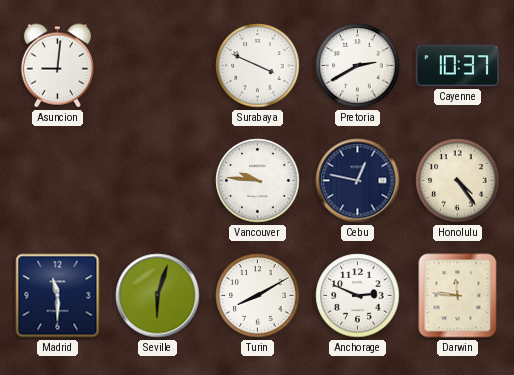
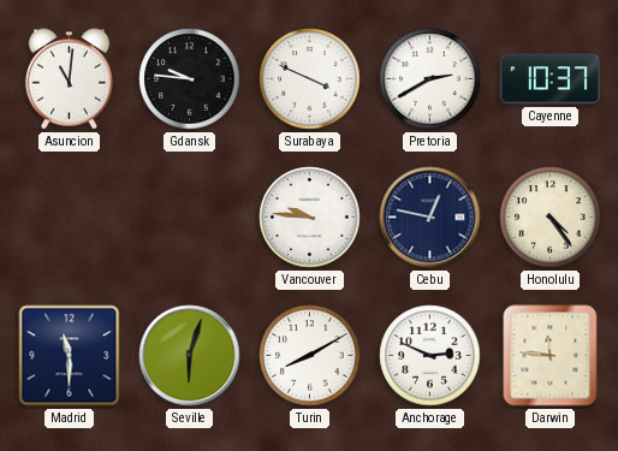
Asuncion: 9:01 -> 11:01
Gdansk: none -> 9:46
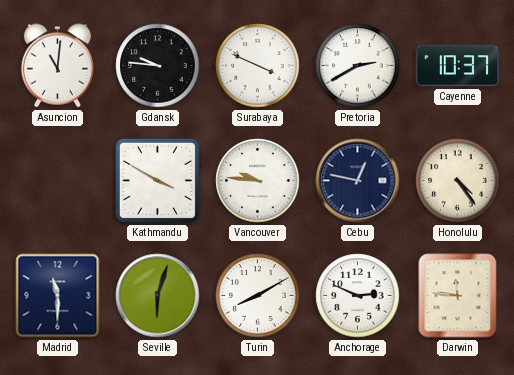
Kathmandu: none -> 3:50
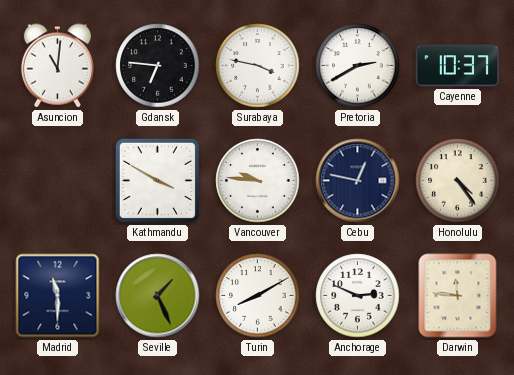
Gdansk: 9:46 -> 6:46
Surabaya: 3:49 -> 3:47
Seville: 6:03 -> 1:26
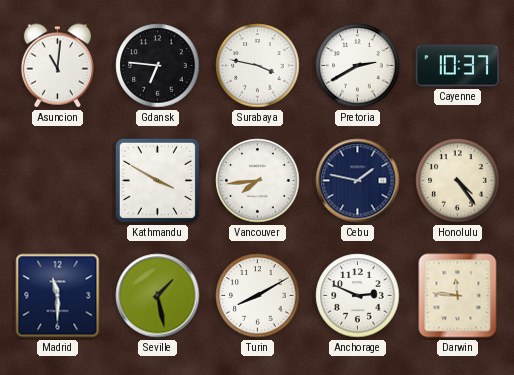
Vancouver: 9:46 -> 7:44
Cebu: 12:47 -> 1:47
Seville: 1:26 -> 1:28
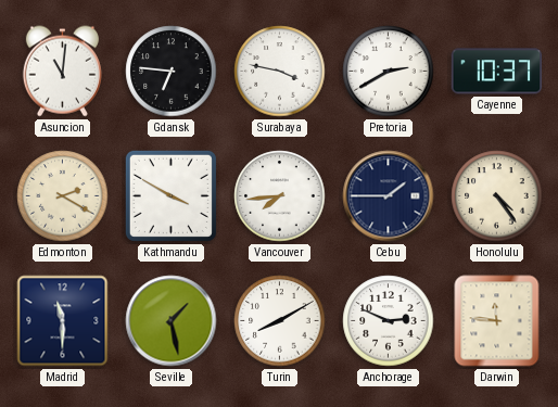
Edmonton: none -> 2:20
Cebu: 1:47 -> 1:45
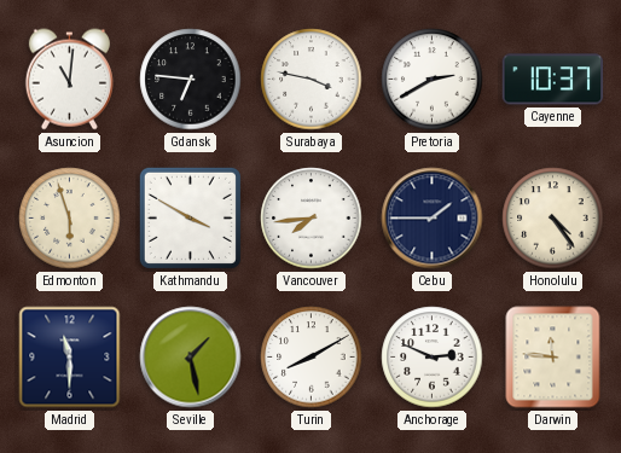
Edmonton: 2:20 -> 5:57
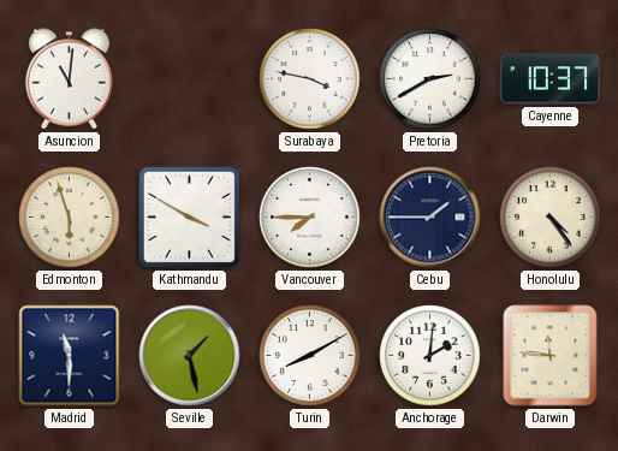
Gdansk: 6:46 -> none
Vancouver: 7:44 -> 7:45
Anchorage: 2:49 -> 2:01
